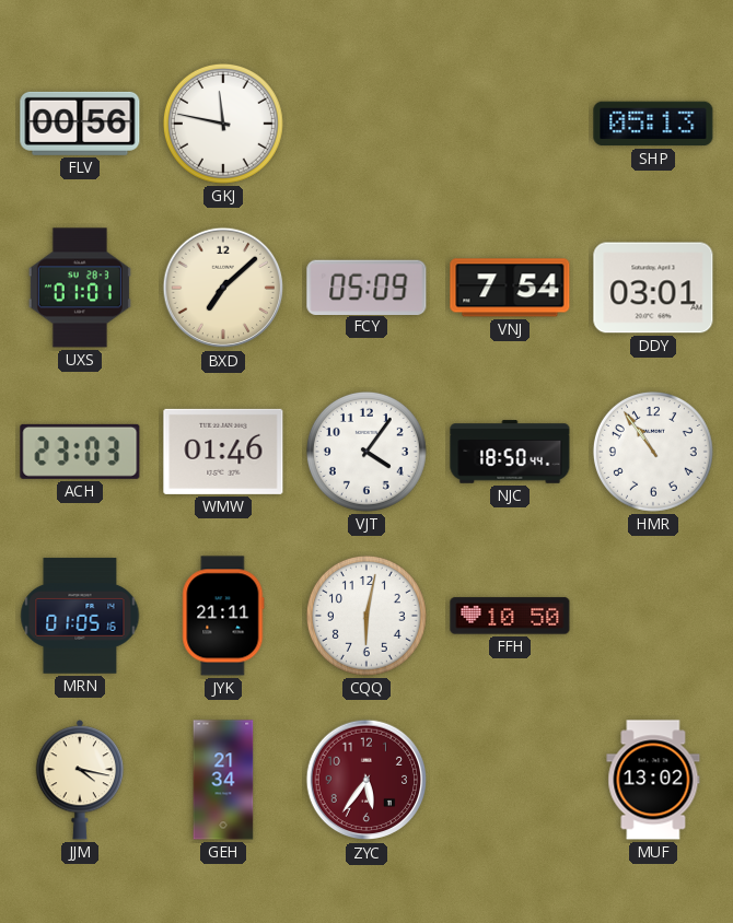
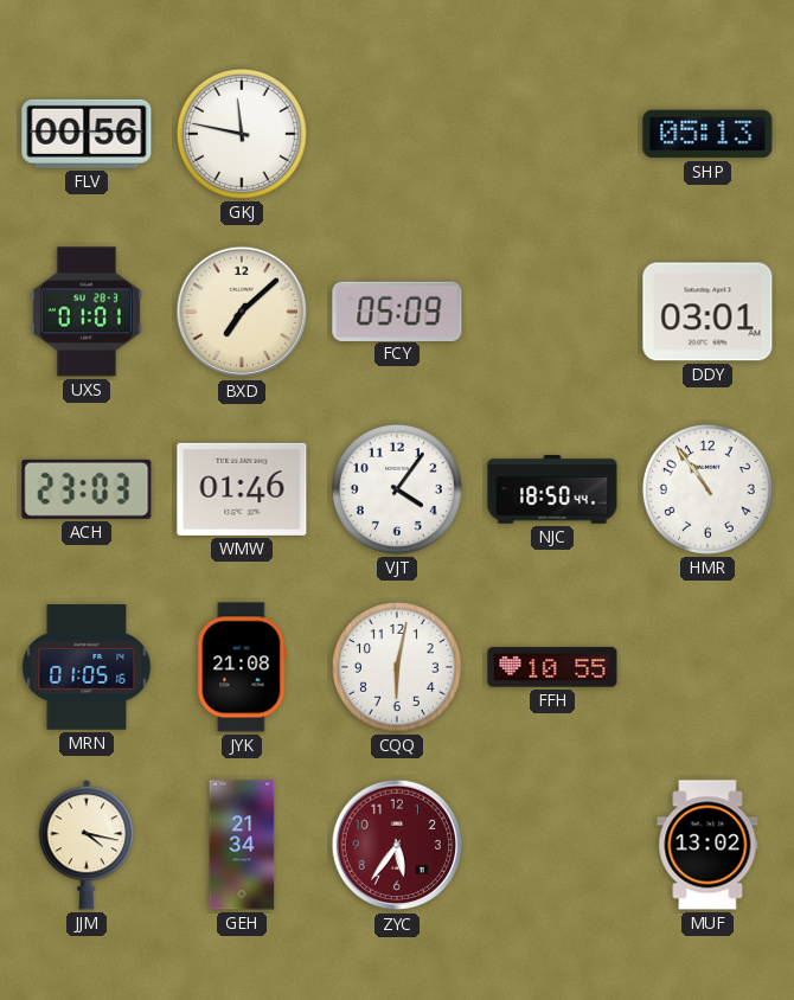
VNJ: 7:54 -> none
JYK: 21:11 -> 21:08
FFH: 10:50 -> 10:55
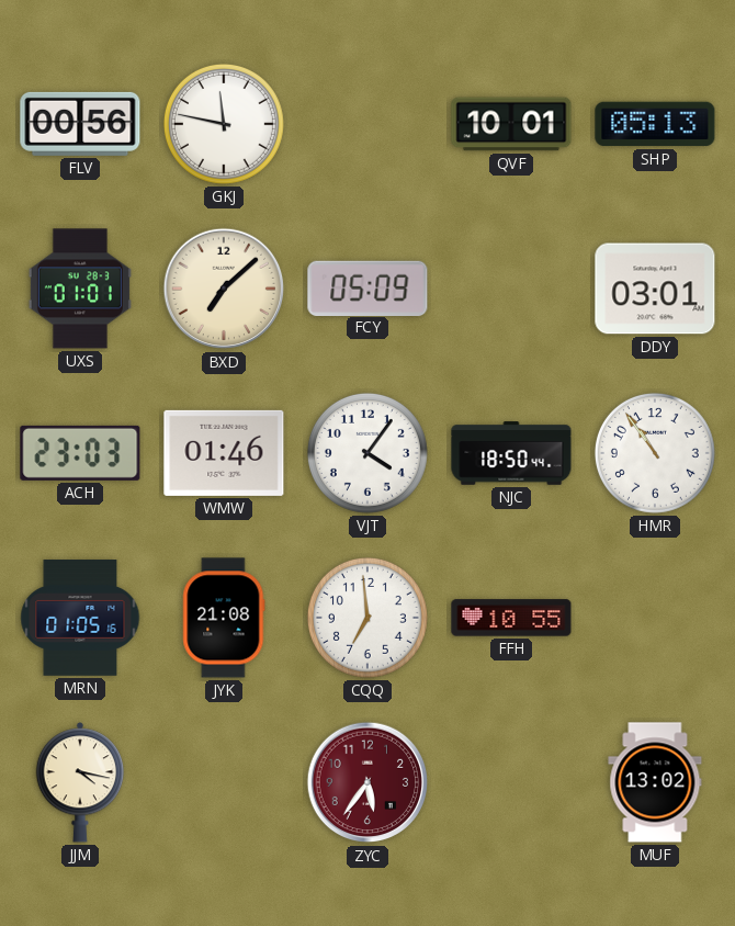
QVF: none -> 10:01
CQQ: 6:02 -> 6:59
GEH: 21:34 -> none
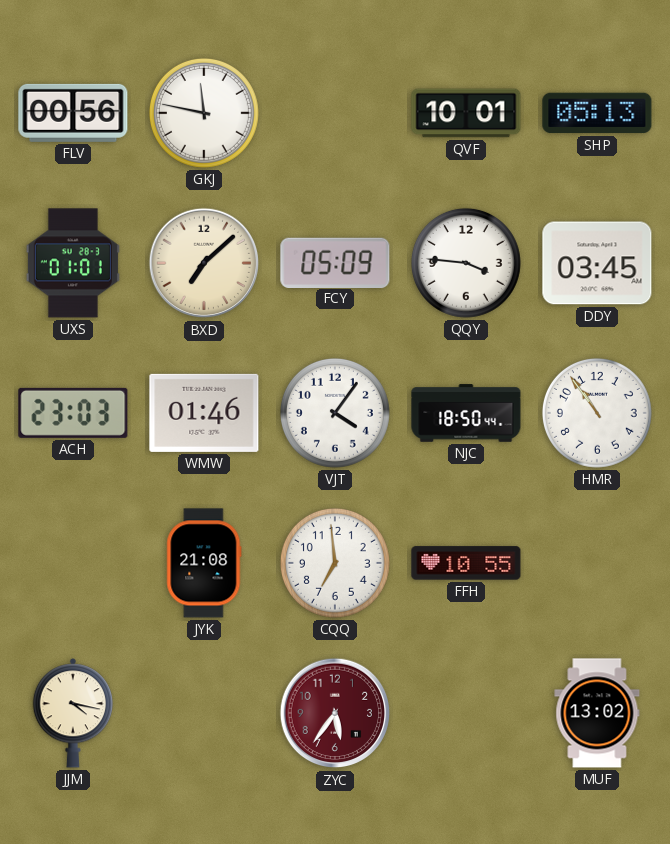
QQY: none -> 3:46
DDY: 03:01 -> 03:45
MRN: 01:05 -> none
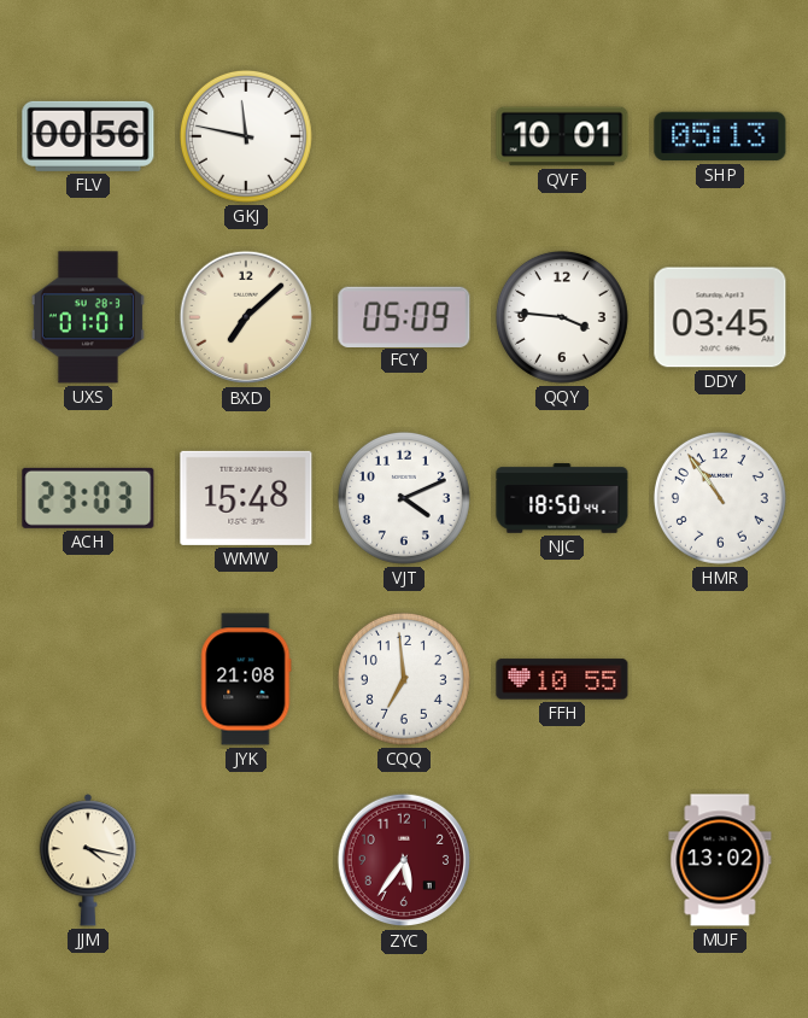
WMW: 01:46 -> 15:48
VJT: 4:06 -> 4:11
